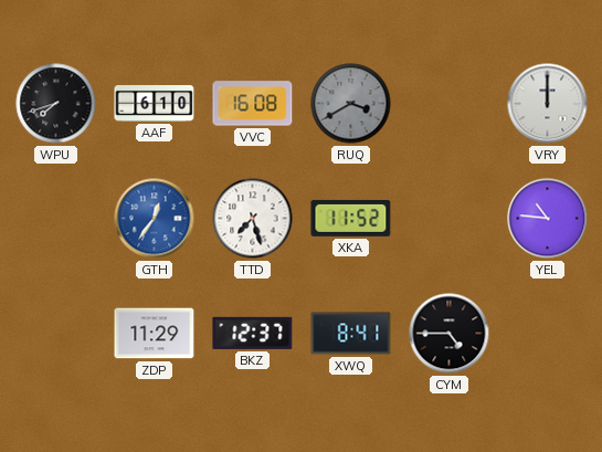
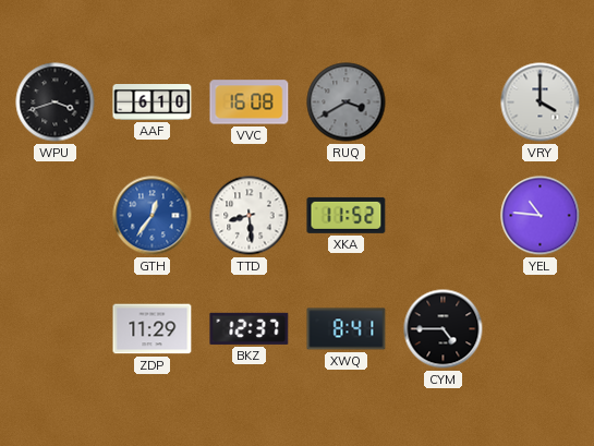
WPU: 7:42 -> 3:42
VRY: 12:00 -> 4:00
TTD: 7:27 -> 8:29
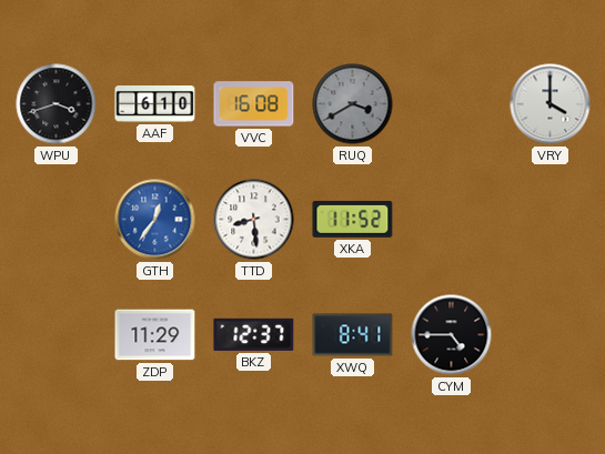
YEL: 10:46 -> none
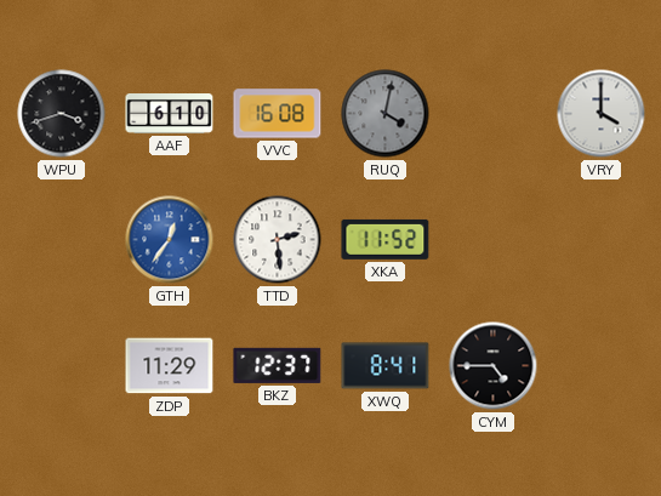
RUQ: 3:40 -> 4:02
TTD: 8:29 -> 2:29
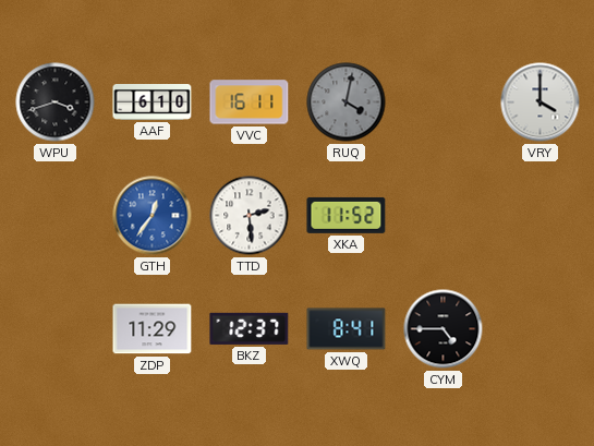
VVC: 16:08 -> 16:11
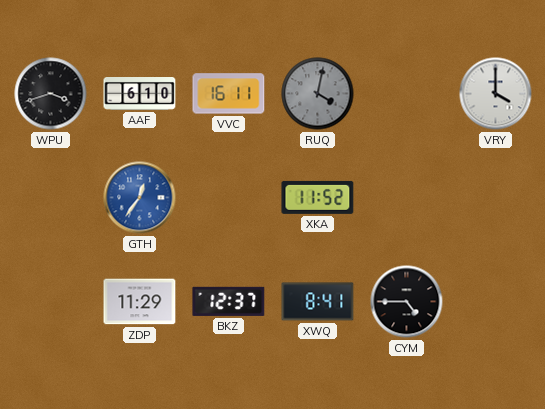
TTD: 2:29 -> none
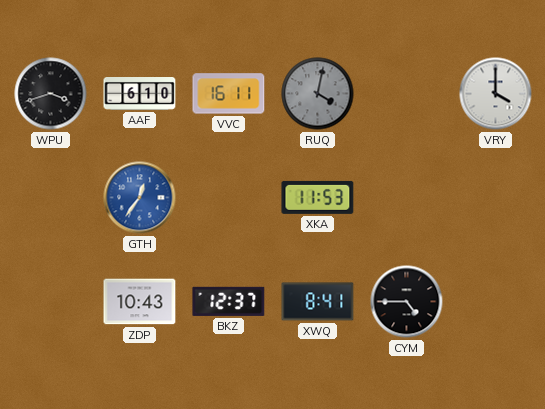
XKA: 11:52 -> 11:53
ZDP: 11:29 -> 10:43
